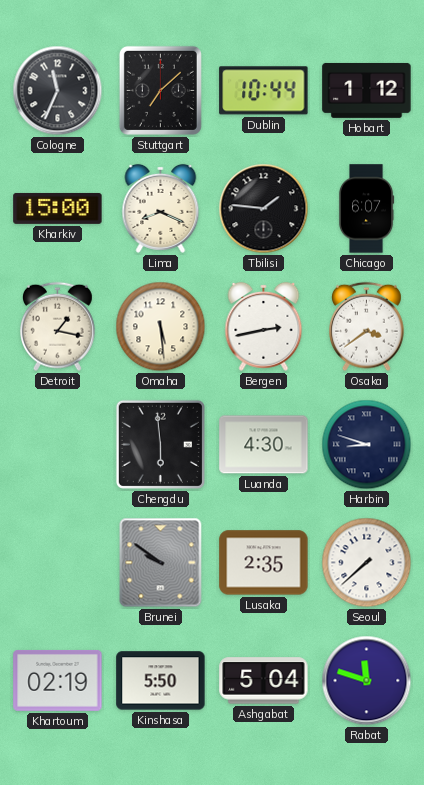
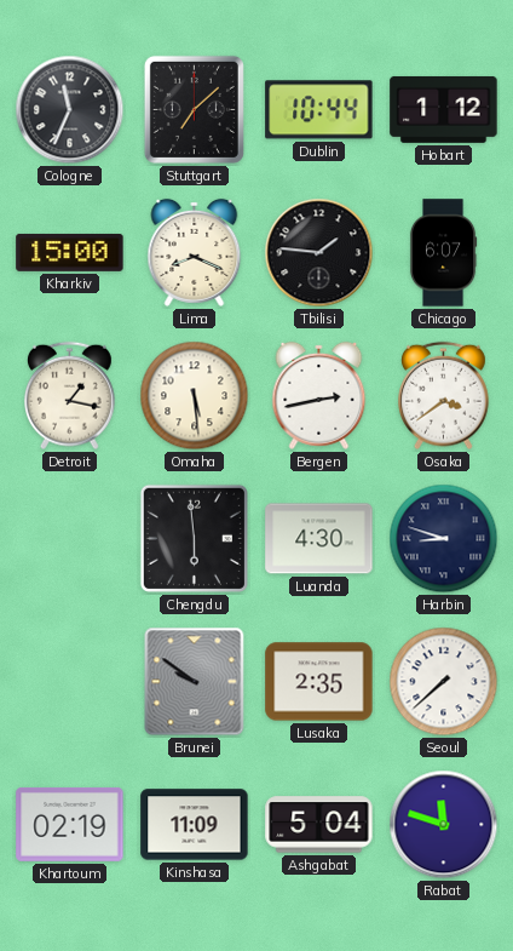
Kinshasa: 5:50 -> 11:09
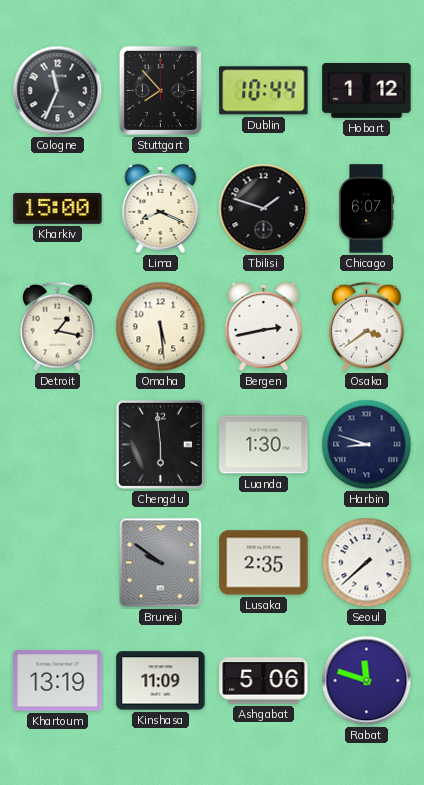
Stuttgart: 7:08 -> 7:53
Tbilisi: 1:46 -> 1:48
Luanda: 4:30 -> 1:30
Khartoum: 02:19 -> 13:19
Ashgabat: 5:04 -> 5:06
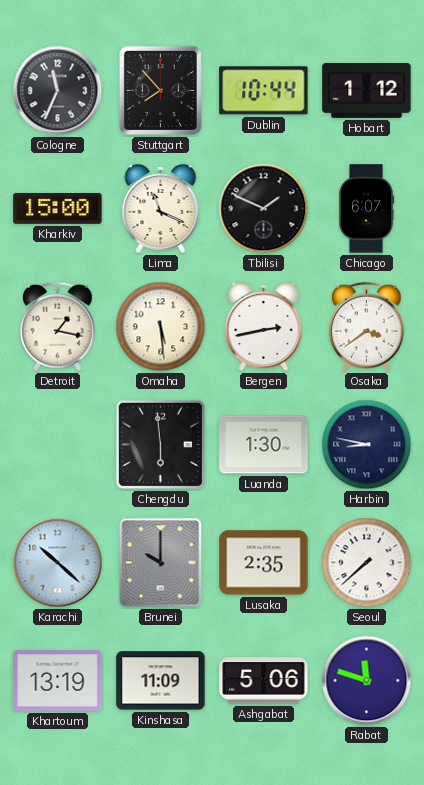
Lima: 8:19 -> 11:19
Tbilisi: 1:48 -> 1:49
Harbin: 8:48 -> 8:47
Karachi: none -> 10:22
Brunei: 9:51 -> 10:00
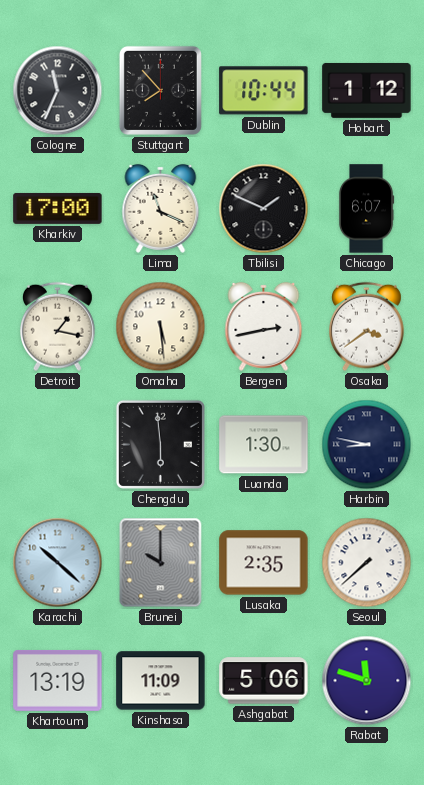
Kharkiv: 15:00 -> 17:00
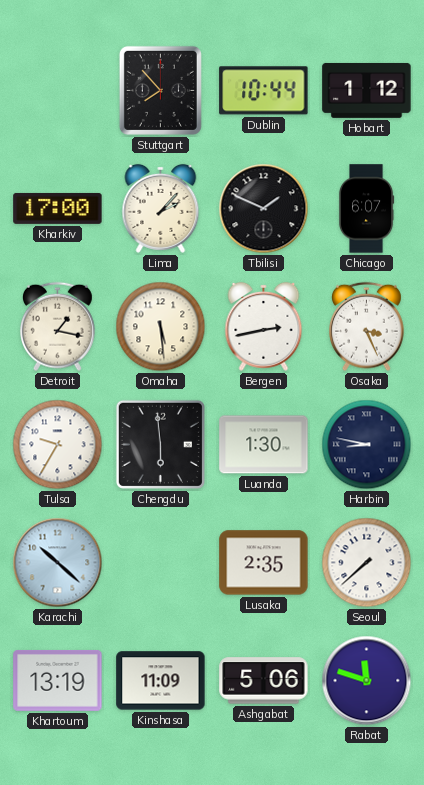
Cologne: 11:34 -> none
Lima: 11:19 -> 2:07
Osaka: 3:39 -> 3:26
Tulsa: none -> 9:35
Brunei: 10:00 -> none
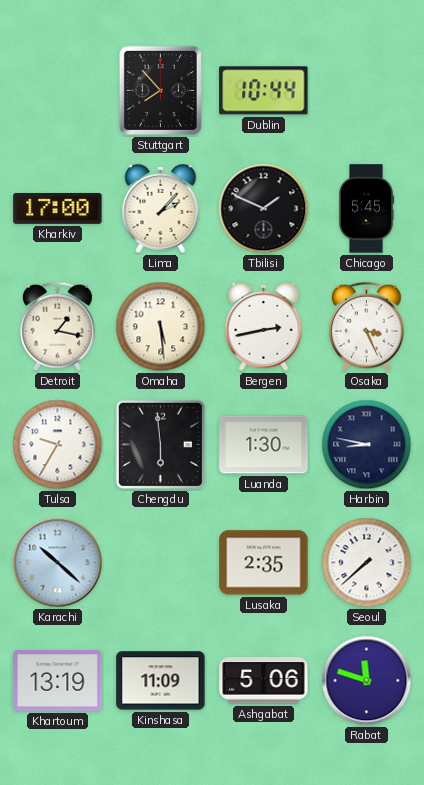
Hobart: 1:12 -> none
Chicago: 6:07 -> 5:45
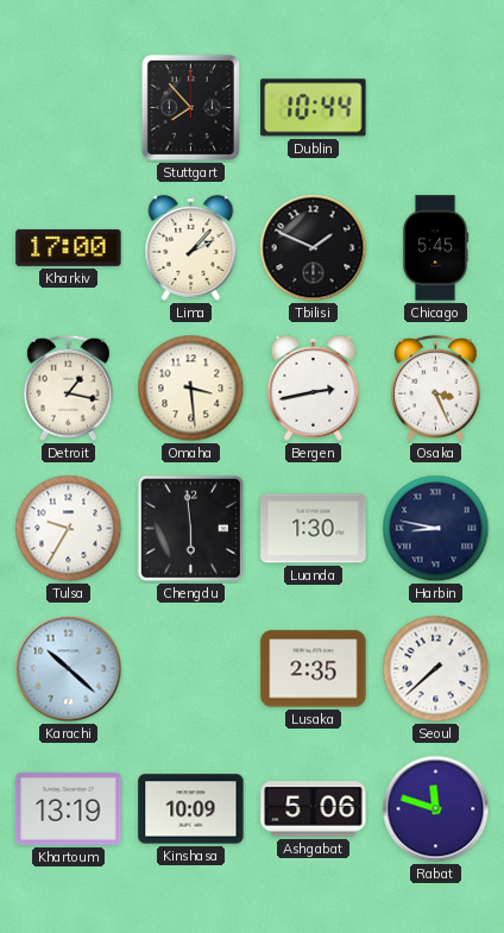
Omaha: 5:29 -> 3:29
Kinshasa: 11:09 -> 10:09
